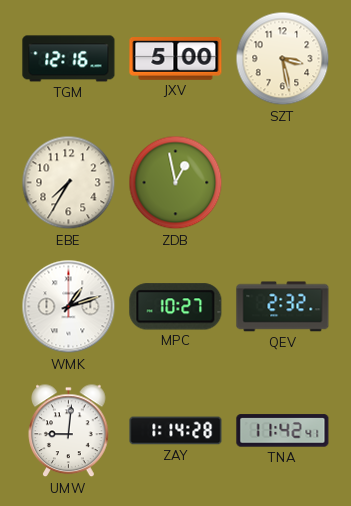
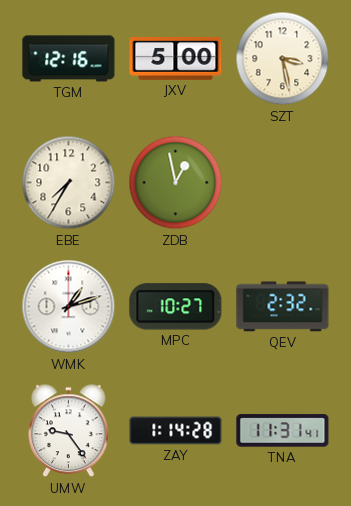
UMW: 9:01 -> 9:24
TNA: 11:42 -> 11:31
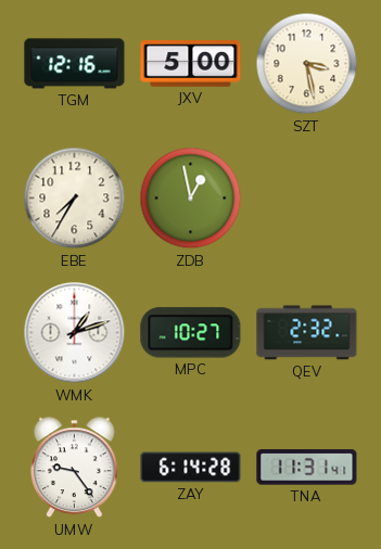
ZAY: 1:14 -> 6:14
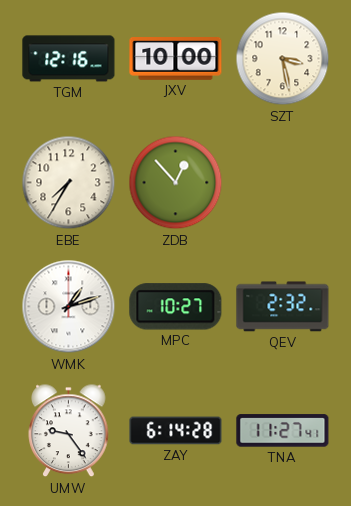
JXV: 5:00 -> 10:00
ZDB: 12:58 -> 12:53
TNA: 11:31 -> 11:27
